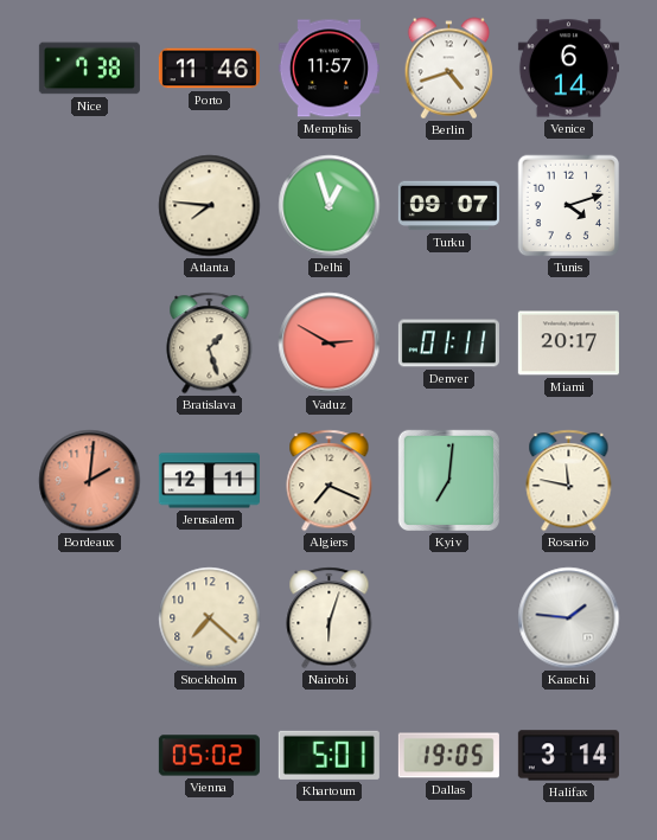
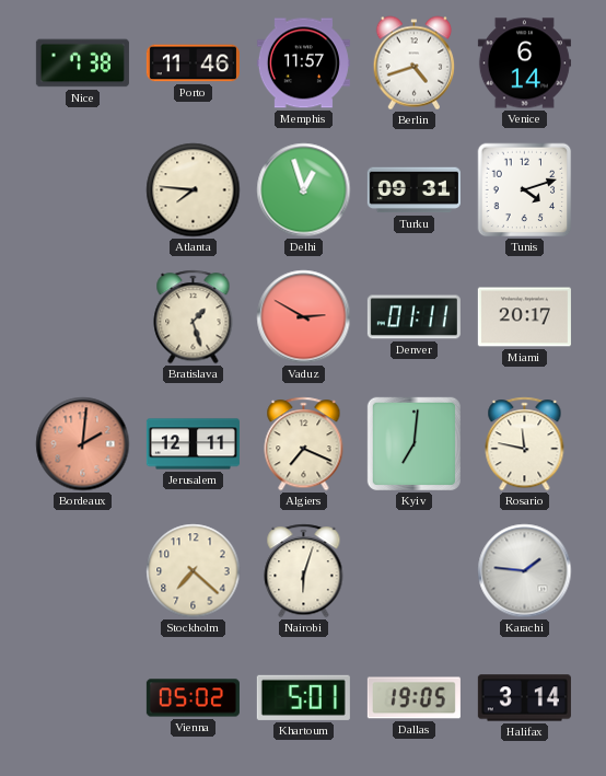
Turku: 09:07 -> 09:31
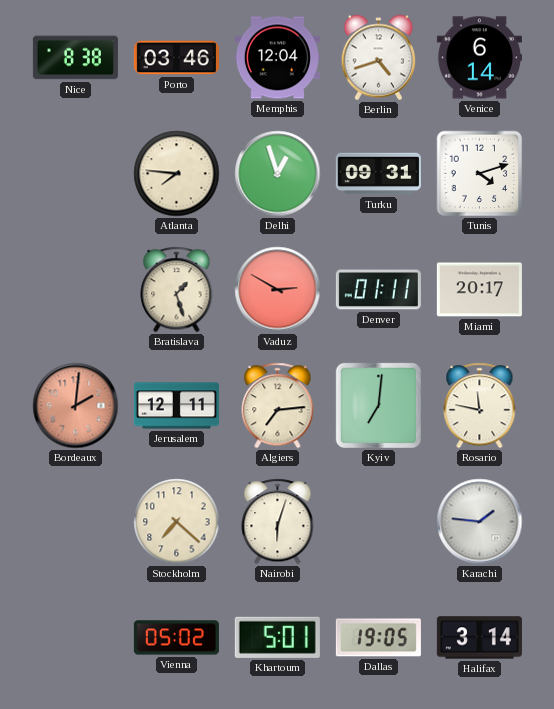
Nice: 7:38 -> 8:38
Porto: 11:46 -> 03:46
Memphis: 11:57 -> 12:04
Algiers: 7:19 -> 7:14
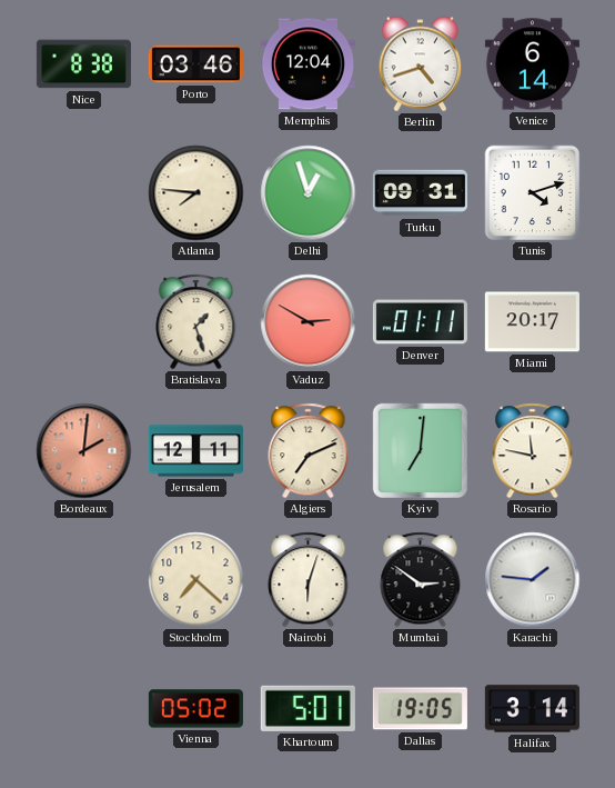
Algiers: 7:14 -> 7:11
Mumbai: none -> 2:51
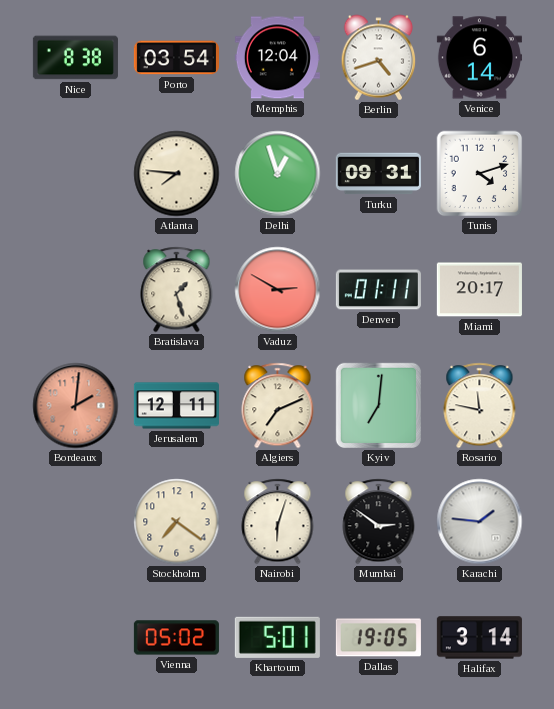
Porto: 03:46 -> 03:54
Stockholm: 7:22 -> 7:21
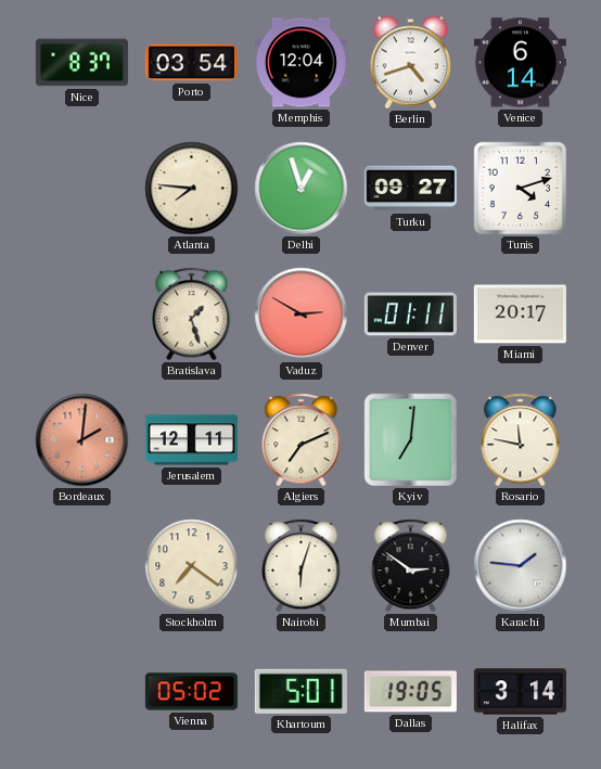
Nice: 8:38 -> 8:37
Turku: 09:31 -> 09:27
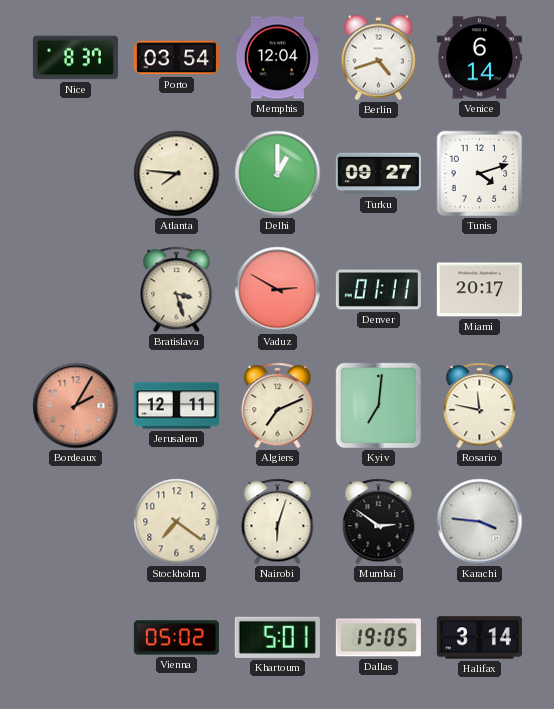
Delhi: 12:57 -> 1:00
Bratislava: 1:27 -> 3:27
Bordeaux: 2:01 -> 2:05
Karachi: 1:46 -> 3:46
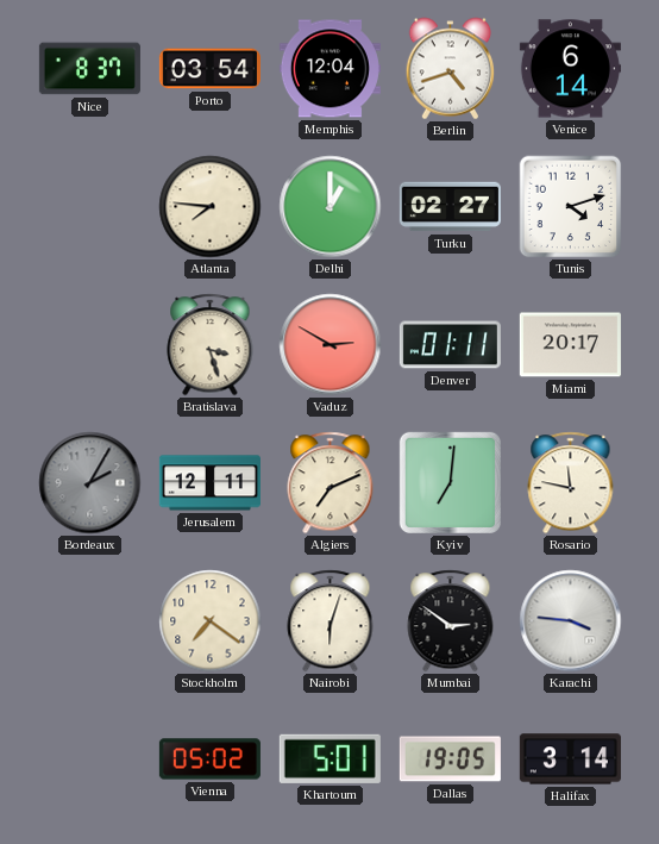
Turku: 09:27 -> 02:27
Bordeaux dial: salmon -> grey
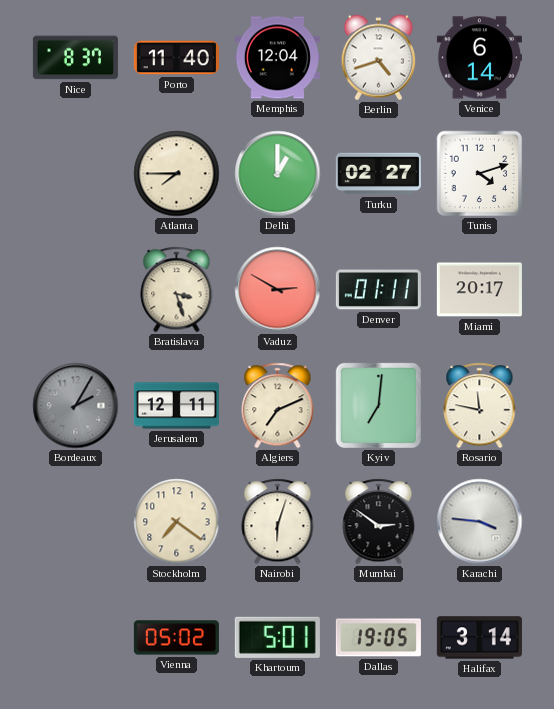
Porto: 03:54 -> 11:40
Atlanta: 7:46 -> 7:45
